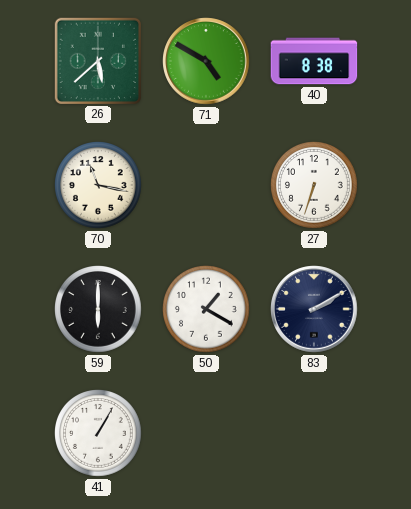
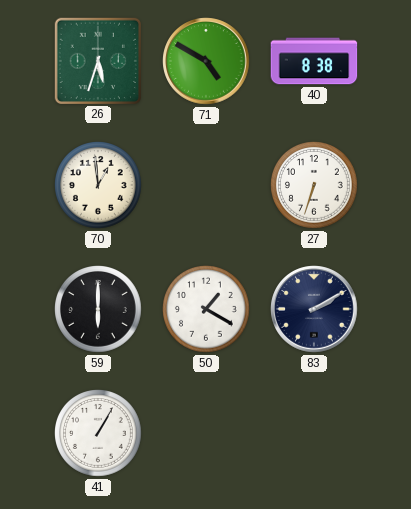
26: 5:38 -> 5:33
70: 11:17 -> 12:59
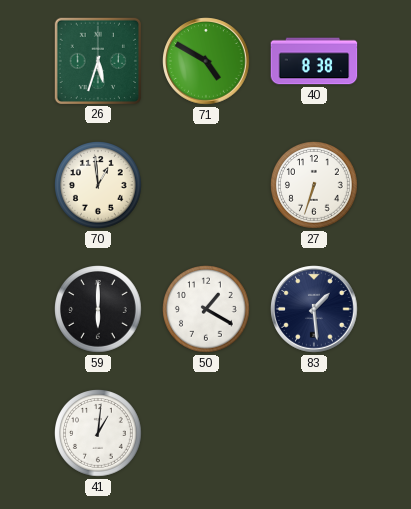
83: 2:10 -> 1:29
41: 1:05 -> 1:01
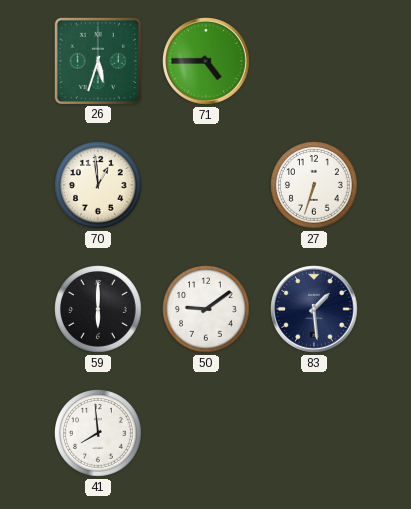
71: 4:50 -> 4:45
40: 8:38 -> none
50: 1:20 -> 9:09
41: 1:01 -> 7:59
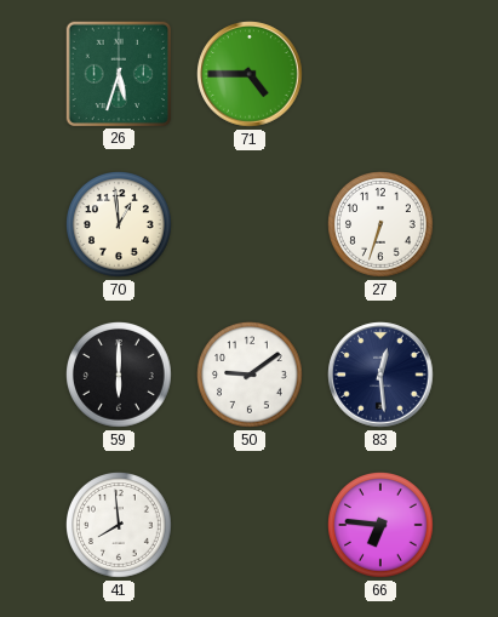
83: 1:29 -> 12:29
66: none -> 6:46
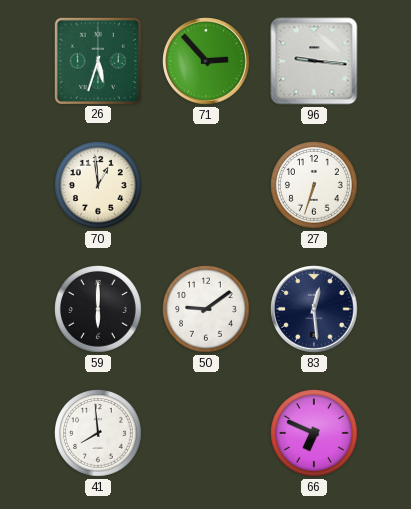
71: 4:45 -> 2:53
96: none -> 9:16
66: 6:46 -> 6:49
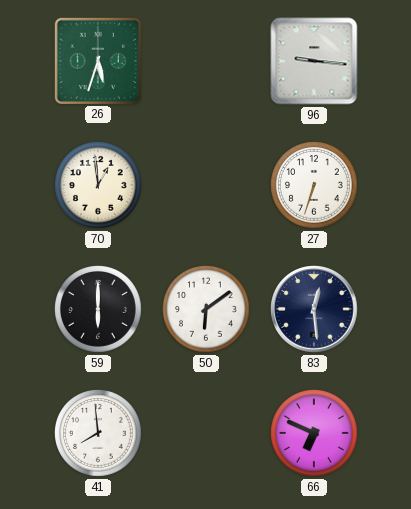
71: 2:53 -> none
50: 9:09 -> 6:09
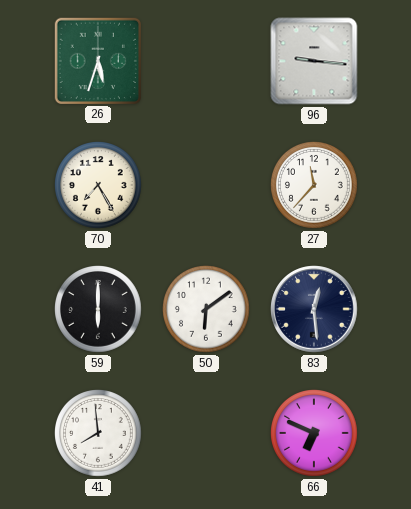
70: 12:59 -> 7:25
27: 6:33 -> 11:37
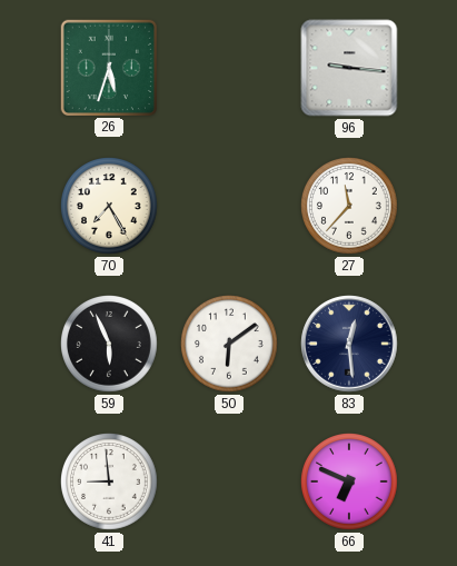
59: 6:00 -> 5:56
41: 7:59 -> 8:59
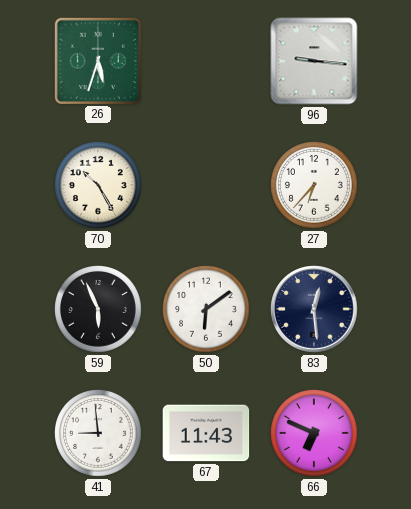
70: 7:25 -> 10:25
27: 11:37 -> 6:37
67: none -> 11:43
